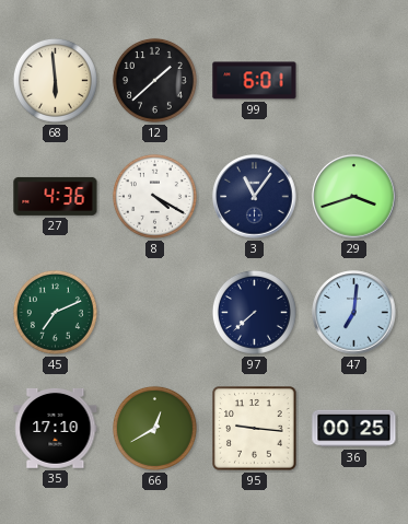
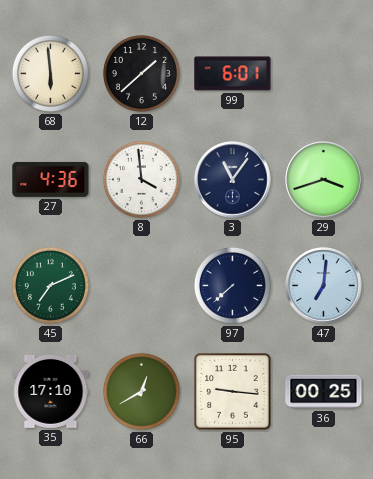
8: 4:20 -> 3:59
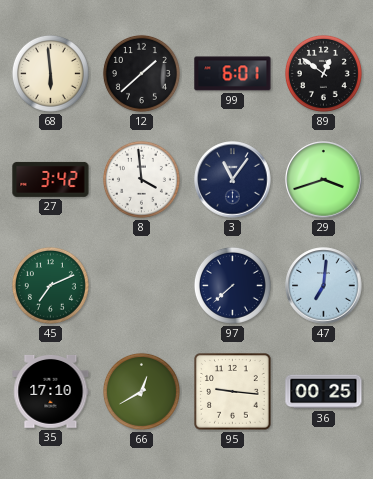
89: none -> 12:51
27: 4:36 -> 3:42
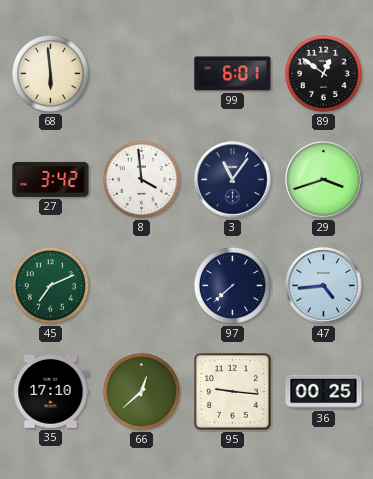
12: 1:38 -> none
47: 7:01 -> 4:44
66: 12:40 -> 12:38
